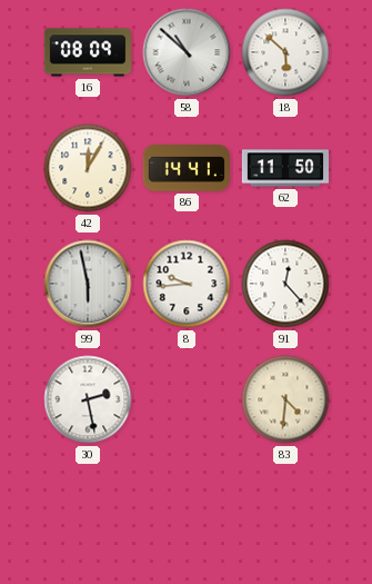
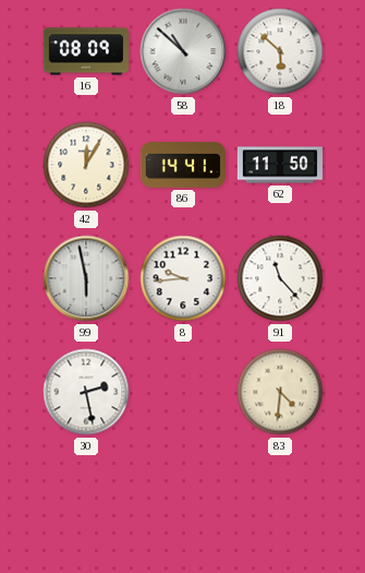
91: 12:23 -> 11:23
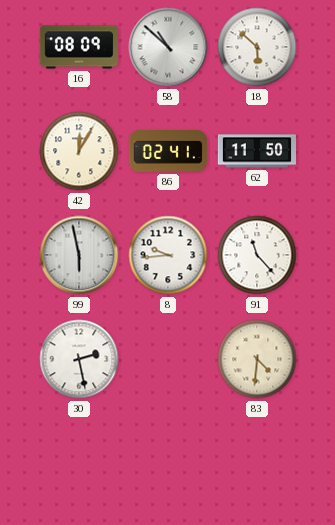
86: 14:41 -> 02:41
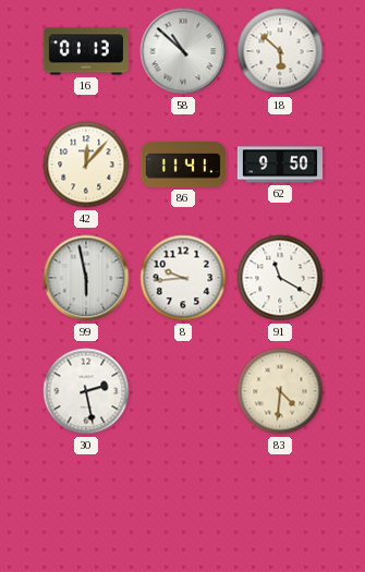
16: 08:09 -> 01:13
42: 12:05 -> 12:07
86: 02:41 -> 11:41
62: 11:50 -> 9:50
91: 11:23 -> 11:20
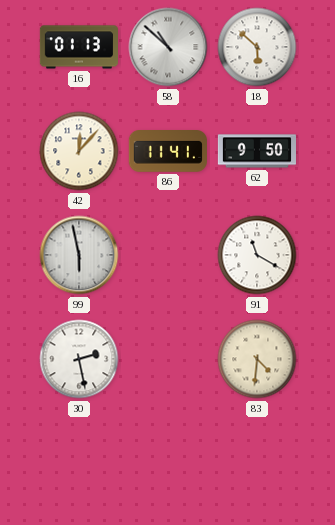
8: 9:44 -> none
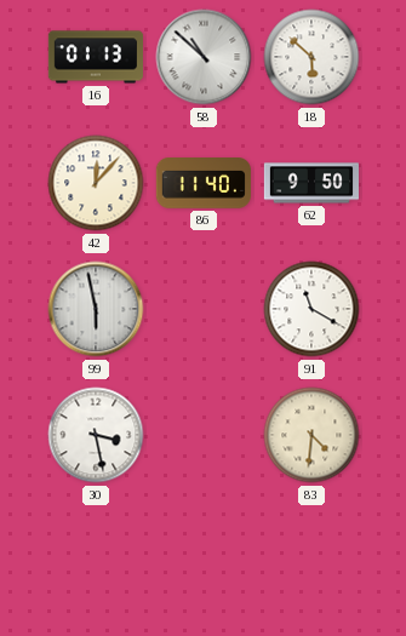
86: 11:41 -> 11:40
30: 2:28 -> 3:28
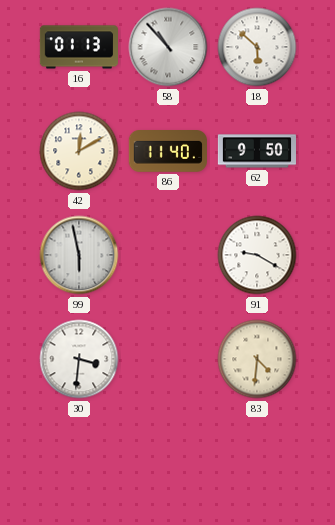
58: 10:52 -> 10:53
42: 12:07 -> 12:10
91: 11:20 -> 9:20
30: 3:28 -> 3:31
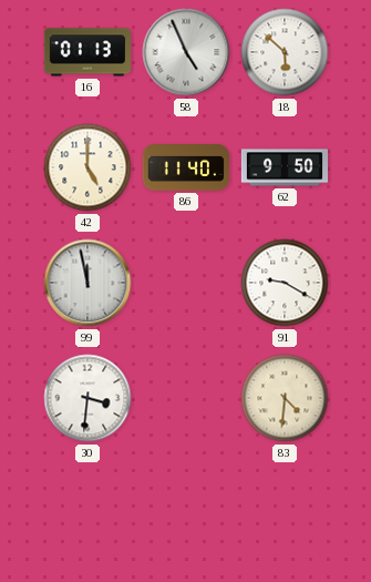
58: 10:53 -> 4:56
42: 12:10 -> 5:00
99: 5:58 -> 11:58
